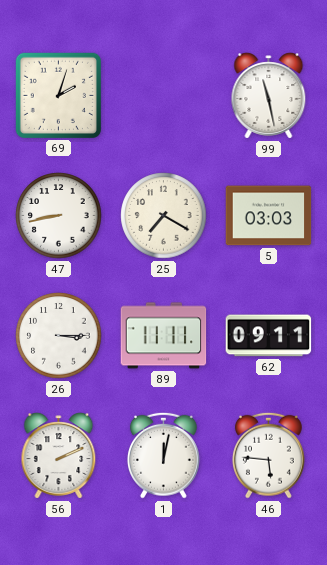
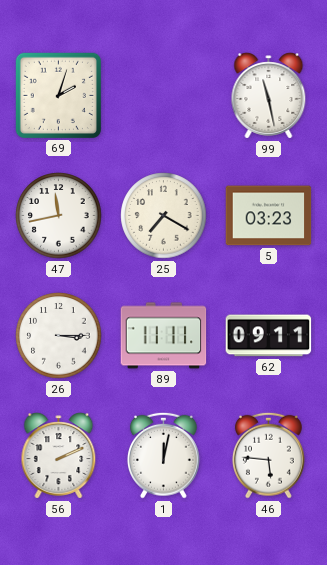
47: 8:43 -> 11:43
5: 03:03 -> 03:23
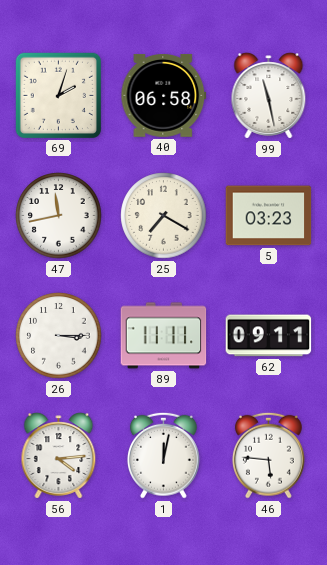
40: none -> 06:58
56: 2:11 -> 4:14
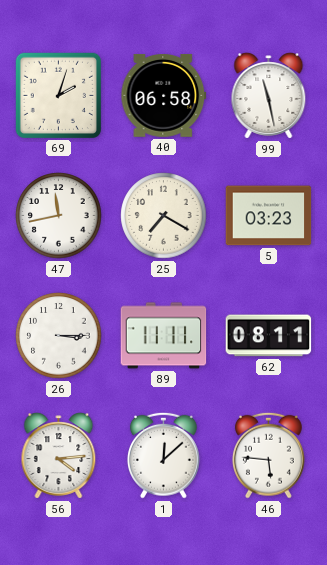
62: 09:11 -> 08:11
1: 12:02 -> 12:08
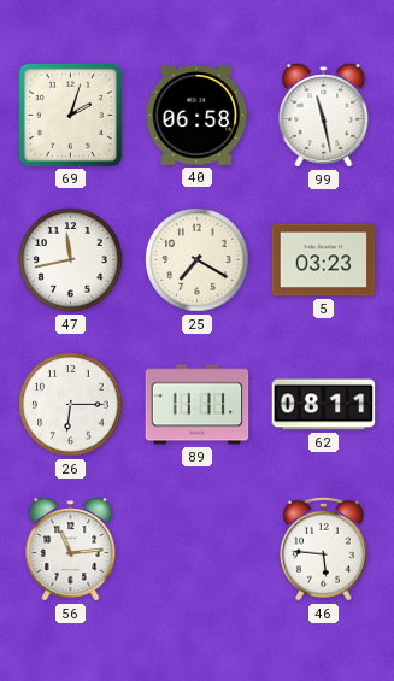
26: 3:15 -> 6:15
56: 4:14 -> 11:14
1: 12:08 -> none
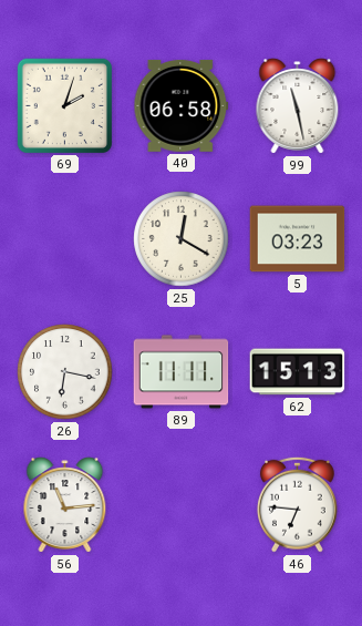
47: 11:43 -> none
25: 7:20 -> 12:20
26: 6:15 -> 6:17
62: 08:11 -> 15:13
46: 5:46 -> 6:46
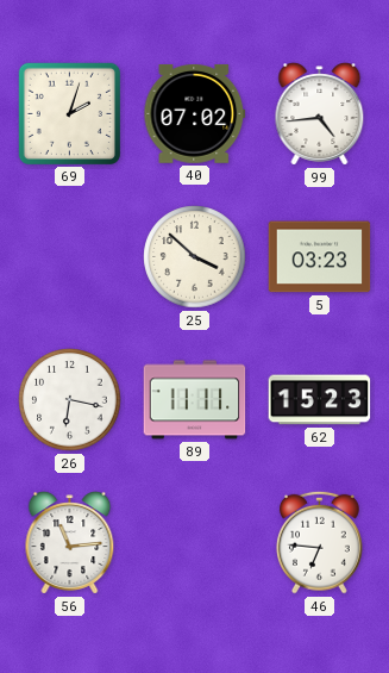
40: 06:58 -> 07:02
99: 11:28 -> 4:44
25: 12:20 -> 3:52
62: 15:13 -> 15:23
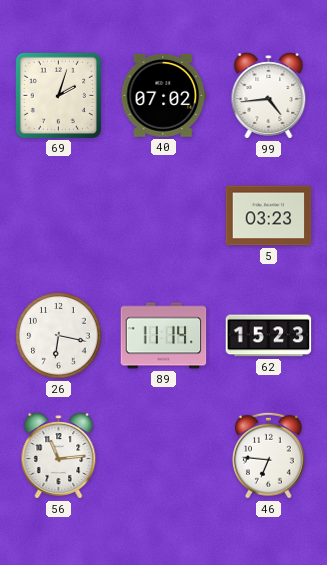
25: 3:52 -> none
89: 11:11 -> 11:14
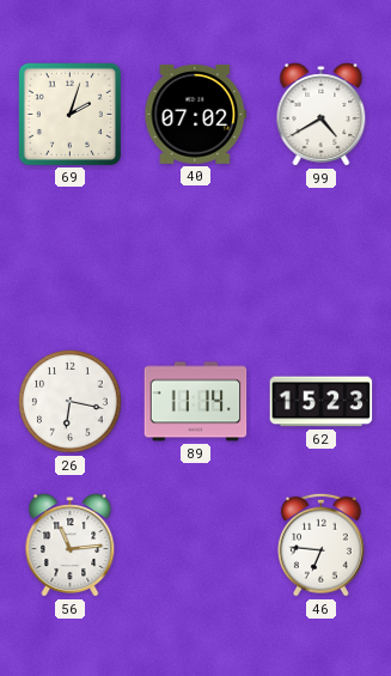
99: 4:44 -> 4:40
5: 03:23 -> none
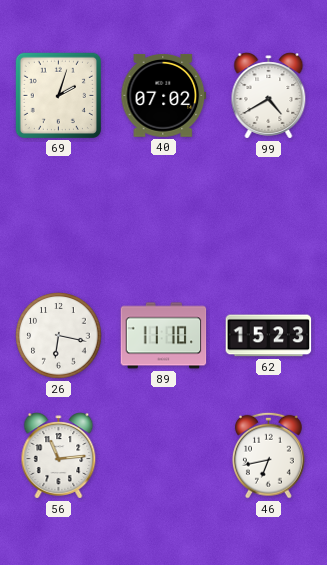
89: 11:14 -> 11:10
46: 6:46 -> 6:43
